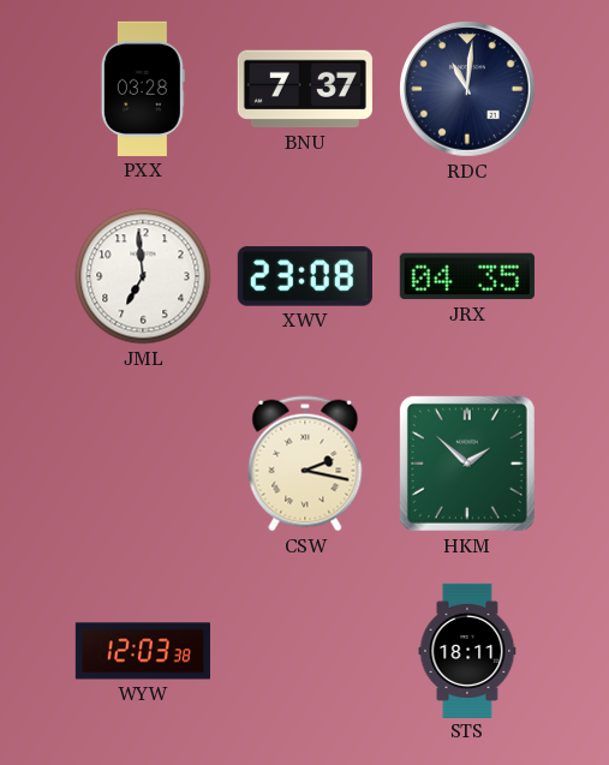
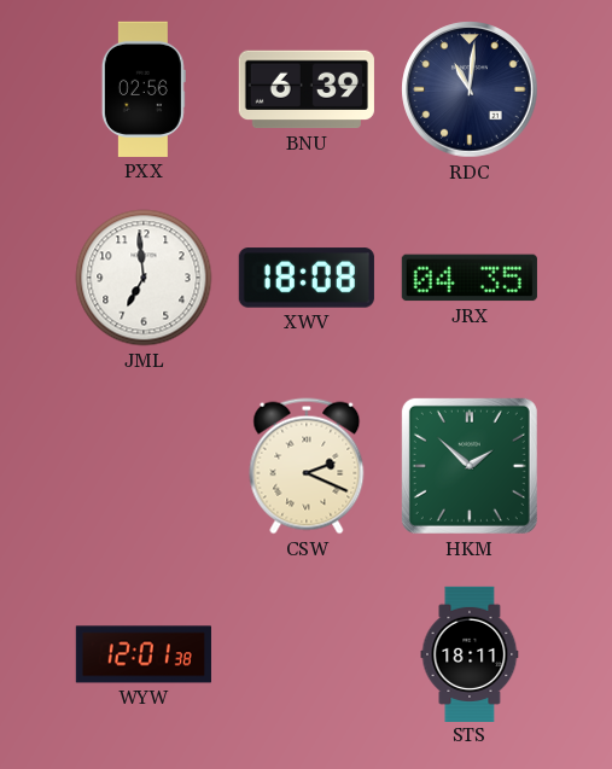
PXX: 03:28 -> 02:56
BNU: 7:37 -> 6:39
XWV: 23:08 -> 18:08
CSW: 2:17 -> 2:19
WYW: 12:03 -> 12:01
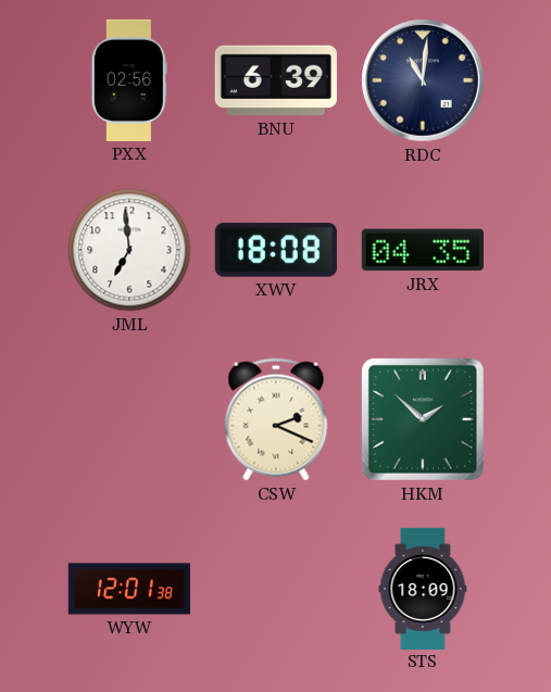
STS: 18:11 -> 18:09
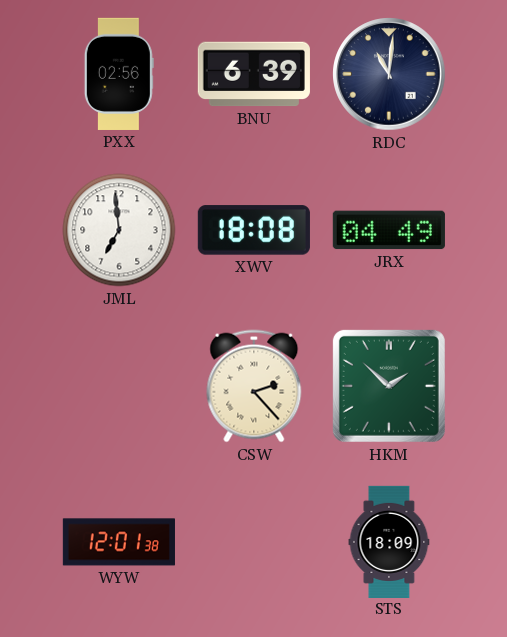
JRX: 04:35 -> 04:49
CSW: 2:19 -> 2:23
